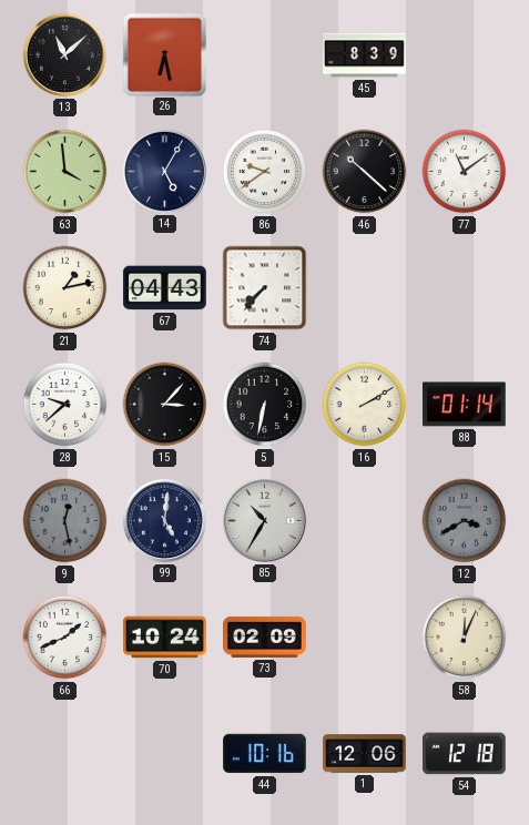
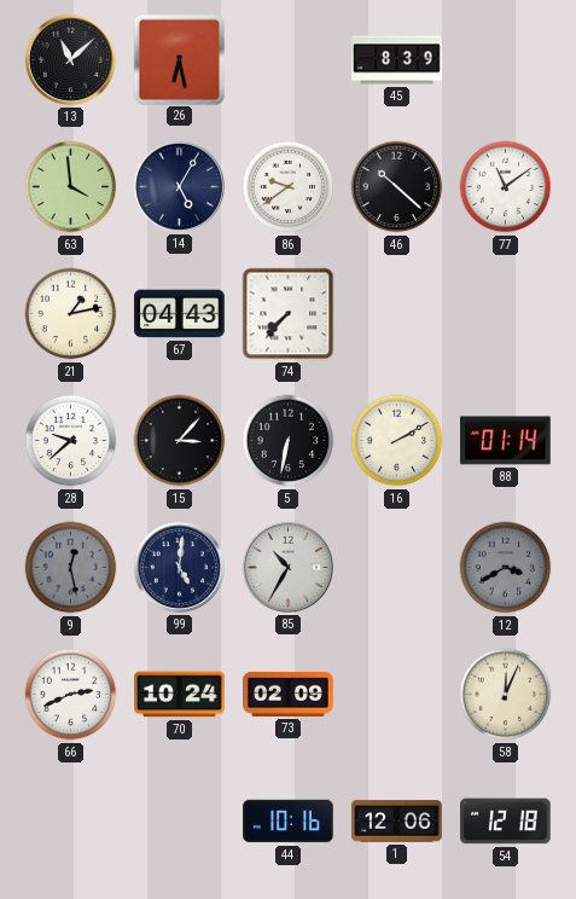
66: 1:41 -> 2:41
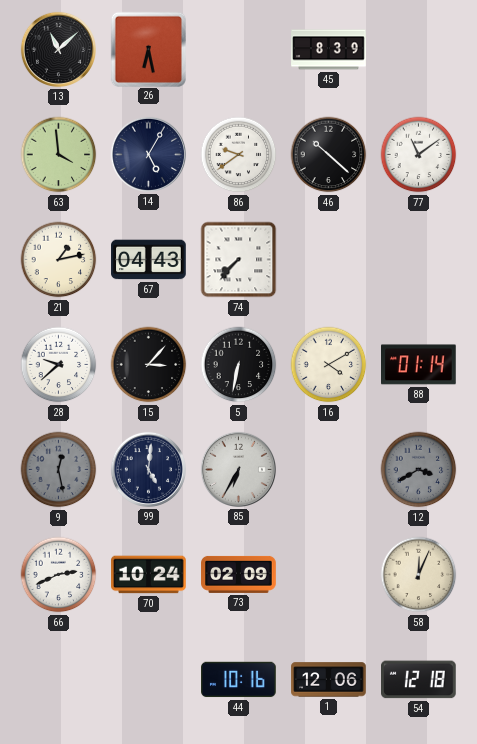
16: 2:10 -> 4:10
85: 10:35 -> 6:35
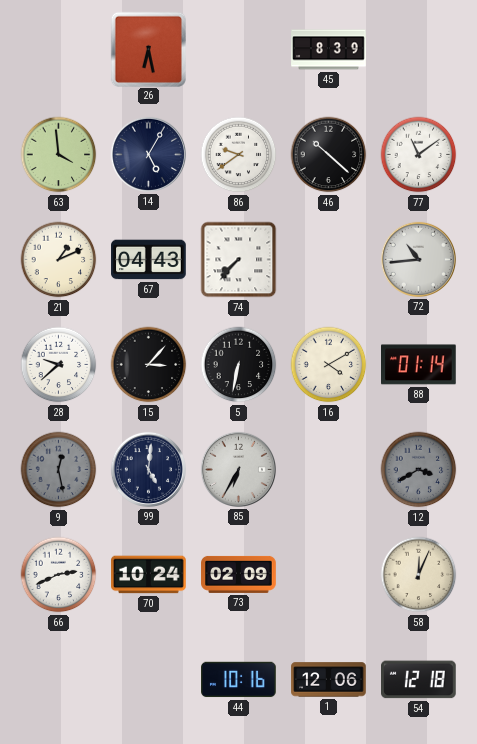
13: 11:08 -> none
21: 1:13 -> 1:11
72: none -> 10:44
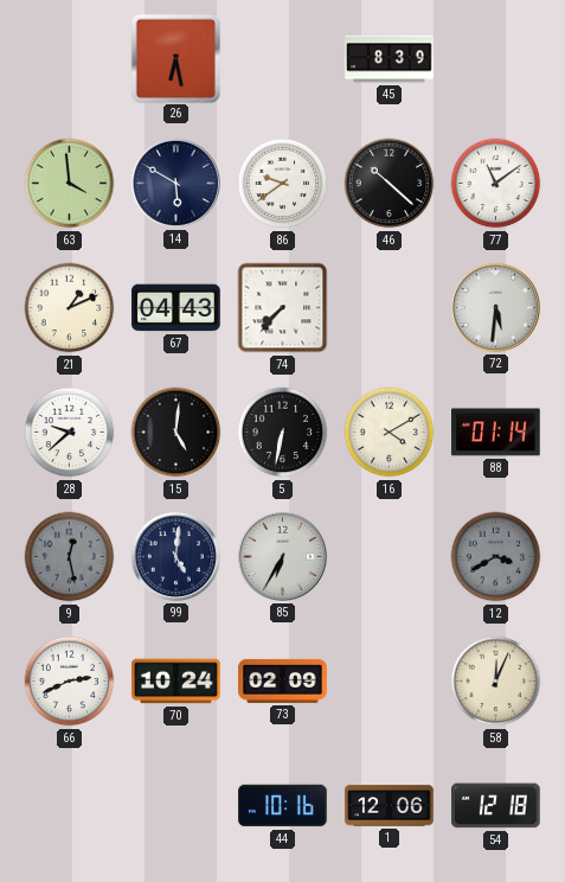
14: 5:05 -> 5:50
72: 10:44 -> 5:31
15: 3:07 -> 5:01
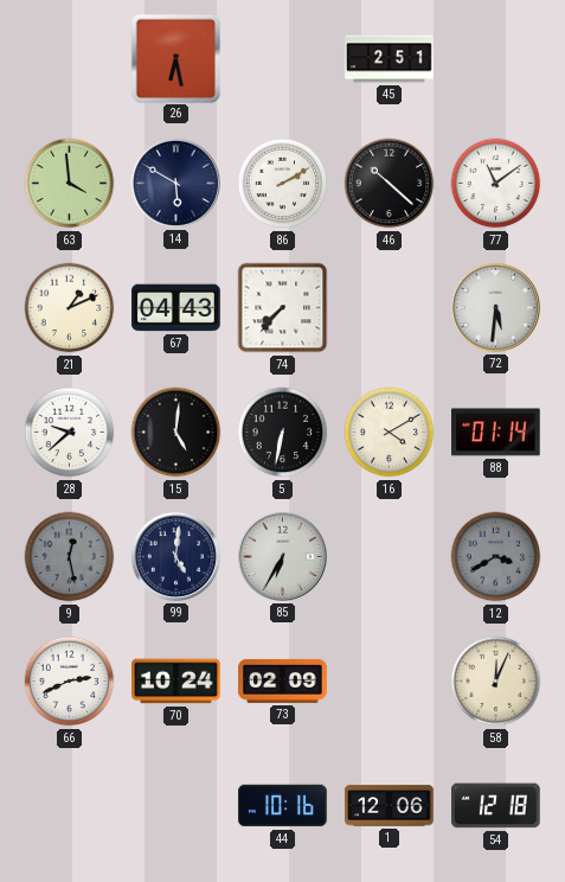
45: 8:39 -> 2:51
86: 9:39 -> 2:10
